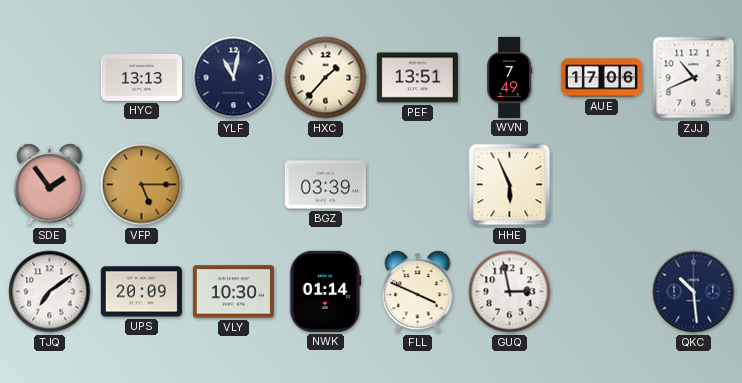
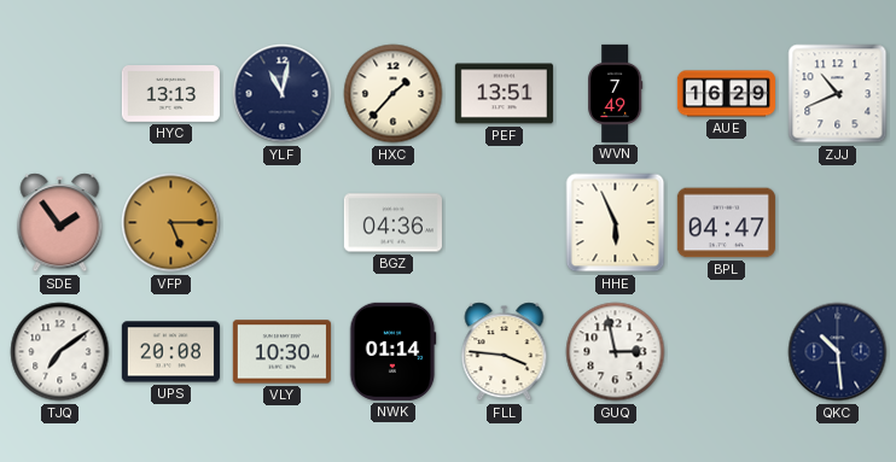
AUE: 17:06 -> 16:29
BGZ: 03:39 -> 04:36
BPL: none -> 04:47
UPS: 20:09 -> 20:08
FLL: 3:49 -> 3:46
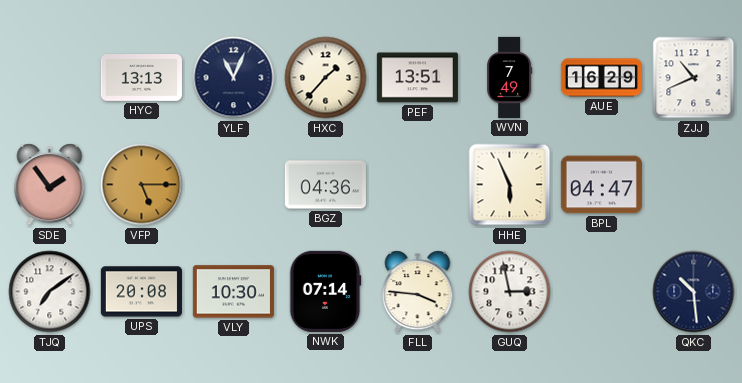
YLF: 11:02 -> 11:04
NWK: 01:14 -> 07:14
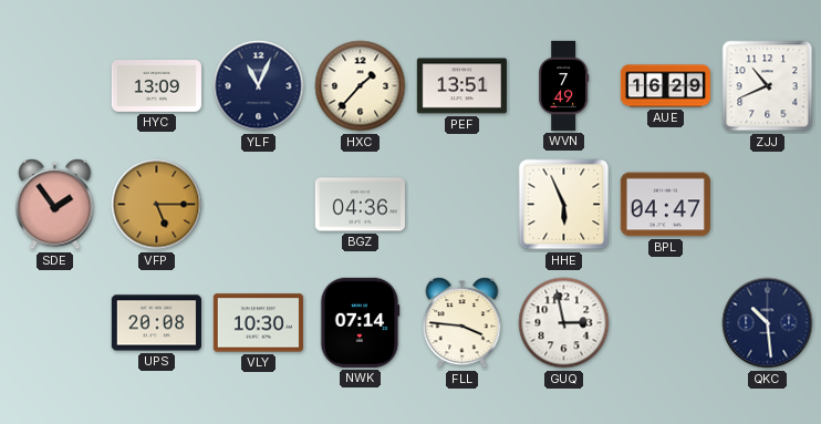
HYC: 13:13 -> 13:09
TJQ: 7:09 -> none
